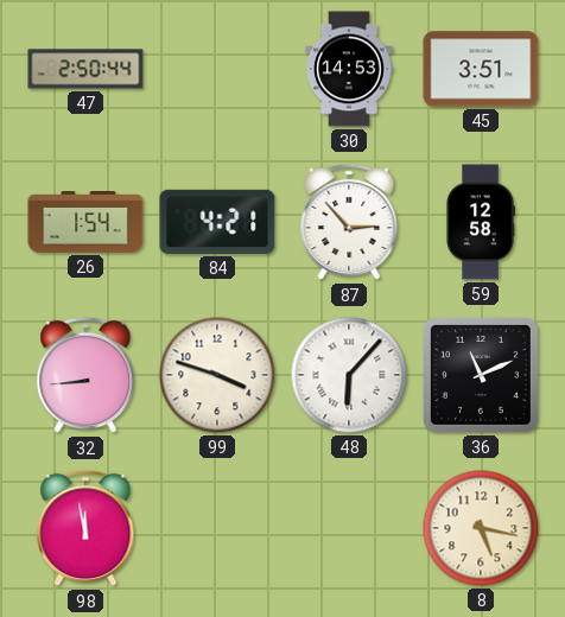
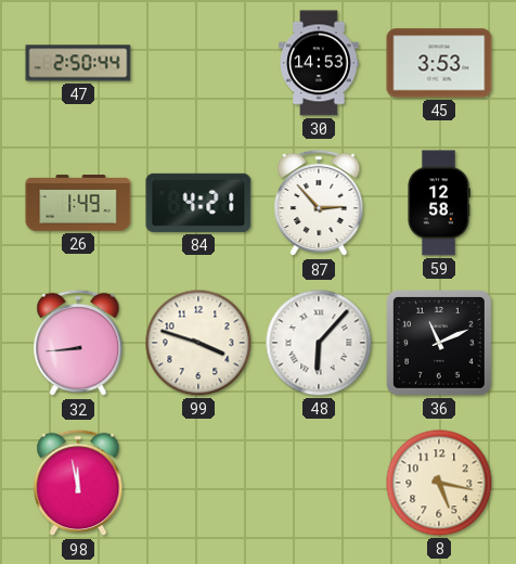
45: 3:51 -> 3:53
26: 1:54 -> 1:49
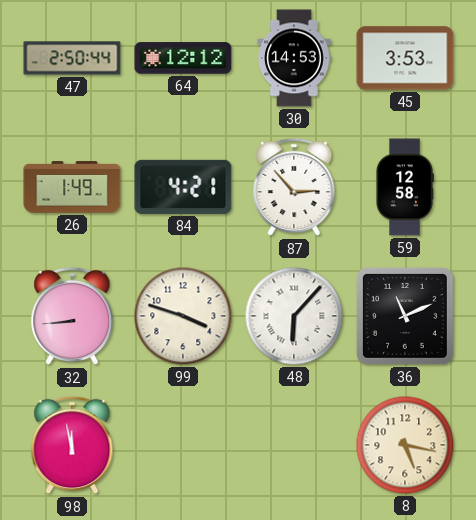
64: none -> 12:12
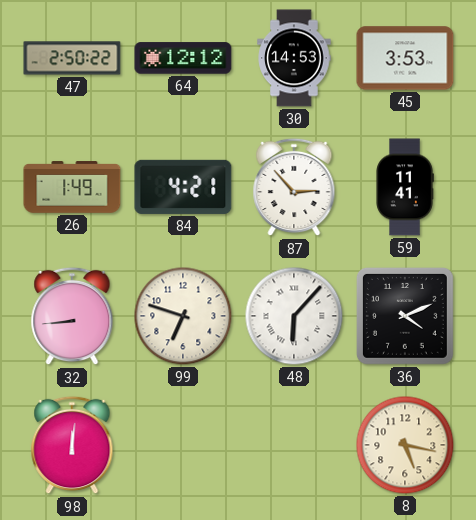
47: 2:50:44 -> 2:50:22
59: 12:58 -> 11:41
99: 3:48 -> 6:48
36: 11:11 -> 4:11
98: 11:58 -> 12:01
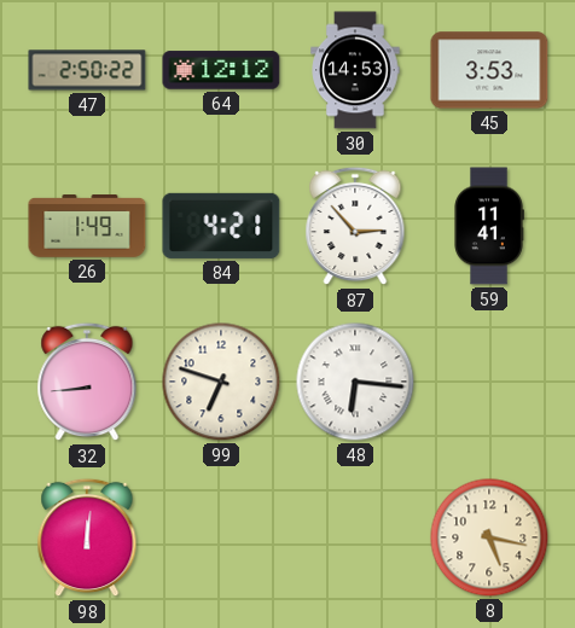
48: 6:07 -> 6:16
36: 4:11 -> none
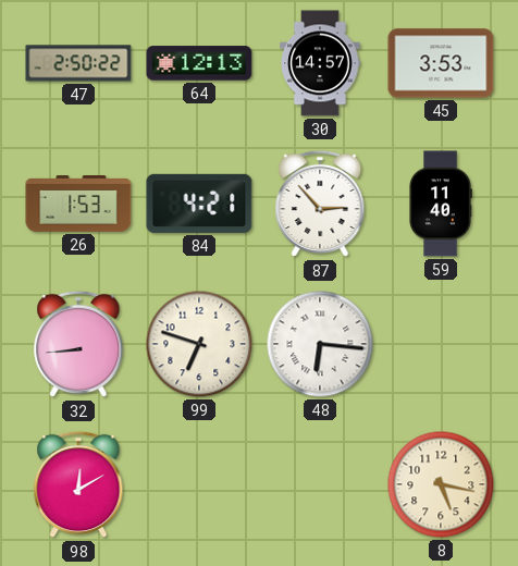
64: 12:12 -> 12:13
30: 14:53 -> 14:57
26: 1:49 -> 1:53
59: 11:41 -> 11:40
98: 12:01 -> 12:10
